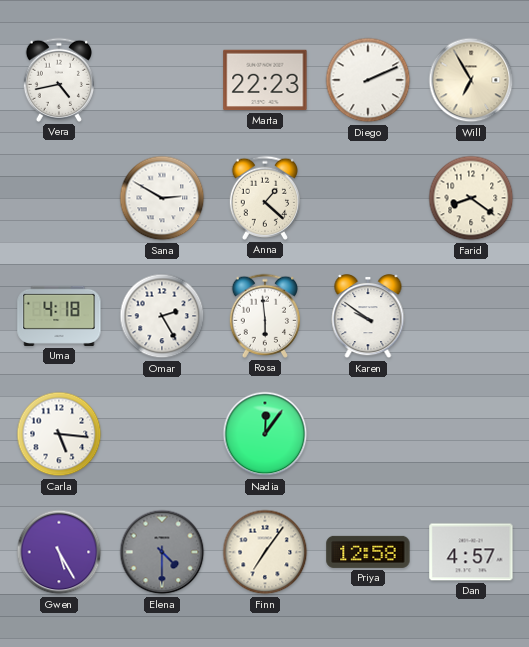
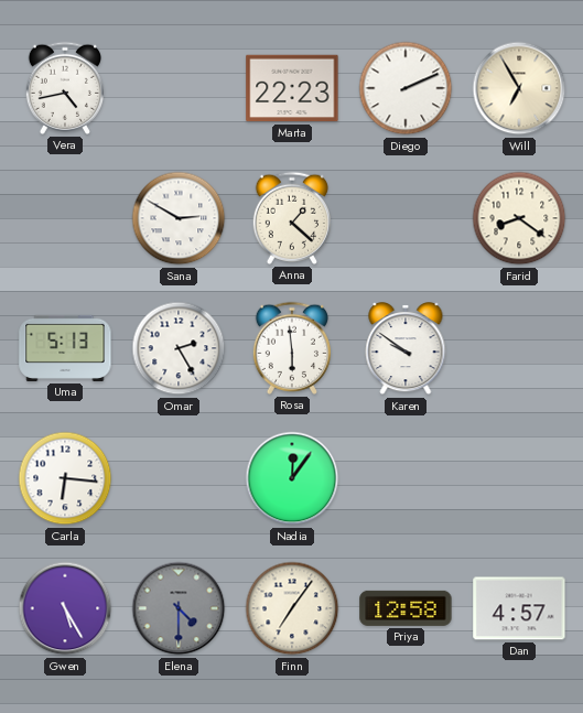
Uma: 4:18 -> 5:13
Carla: 5:16 -> 6:16
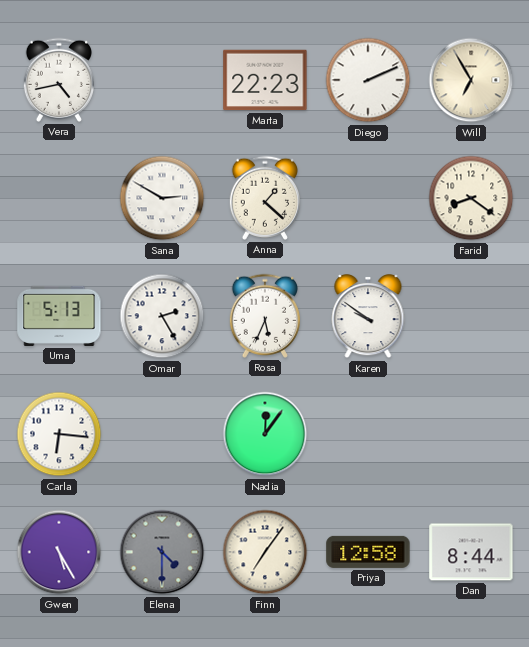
Rosa: 5:59 -> 5:34
Dan: 4:57 -> 8:44
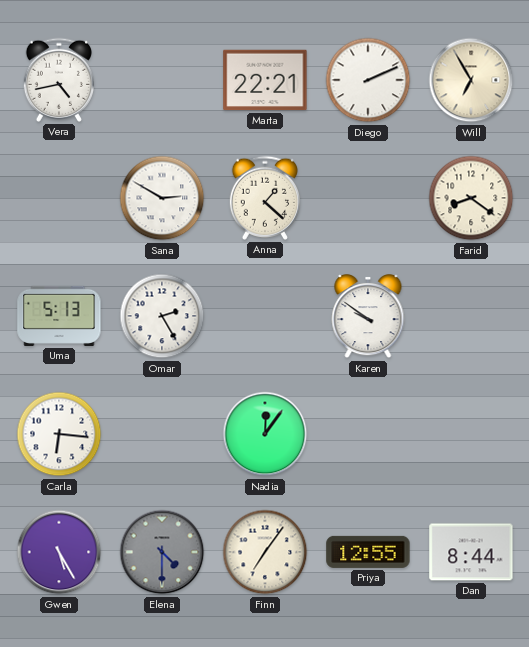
Marta: 22:23 -> 22:21
Rosa: 5:34 -> none
Priya: 12:58 -> 12:55
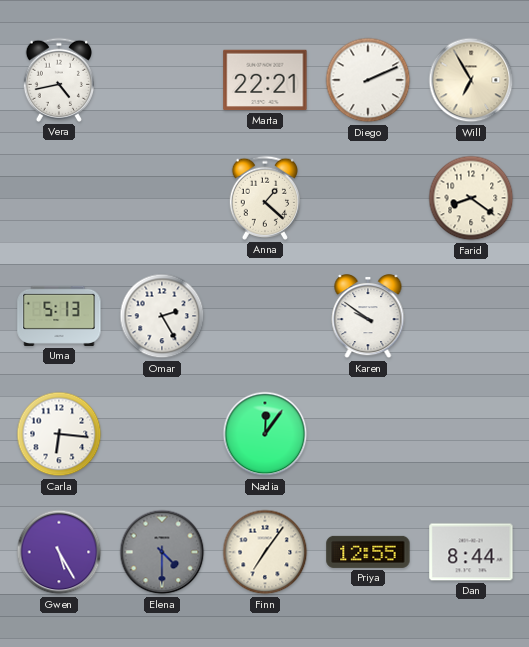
Sana: 2:50 -> none
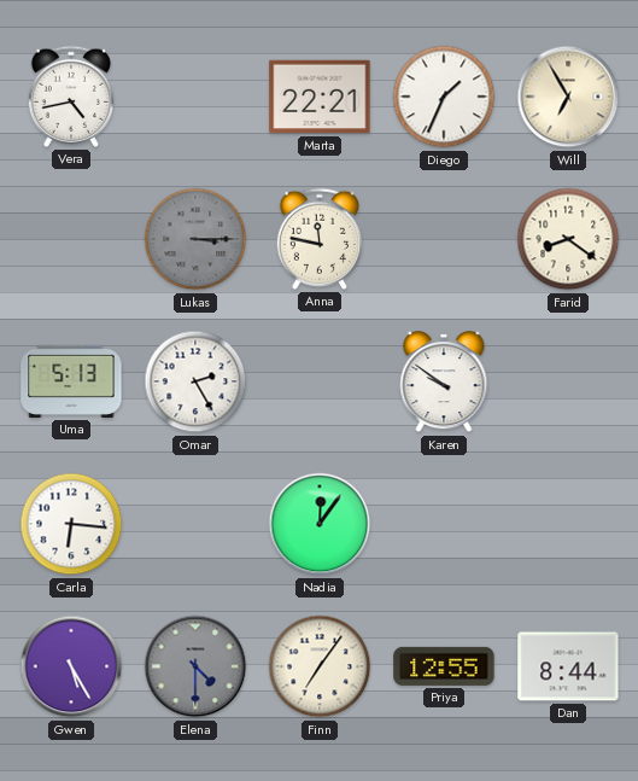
Diego: 2:11 -> 1:34
Lukas: none -> 3:15
Anna: 1:22 -> 11:47
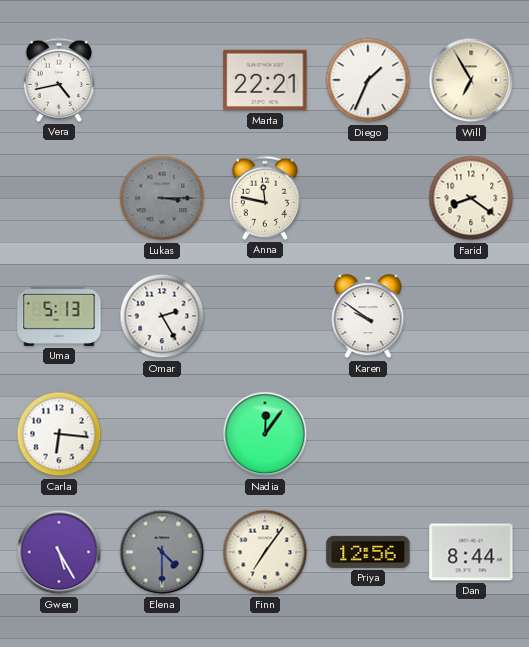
Priya: 12:55 -> 12:56
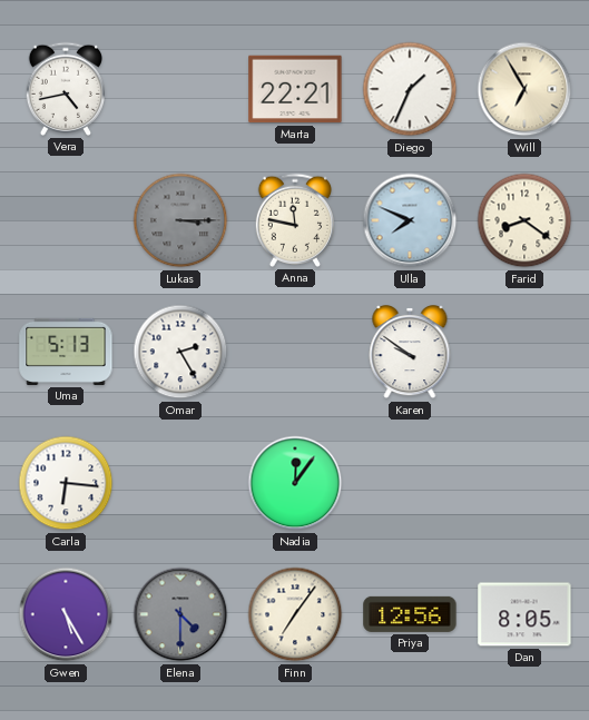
Ulla: none -> 7:49
Dan: 8:44 -> 8:05
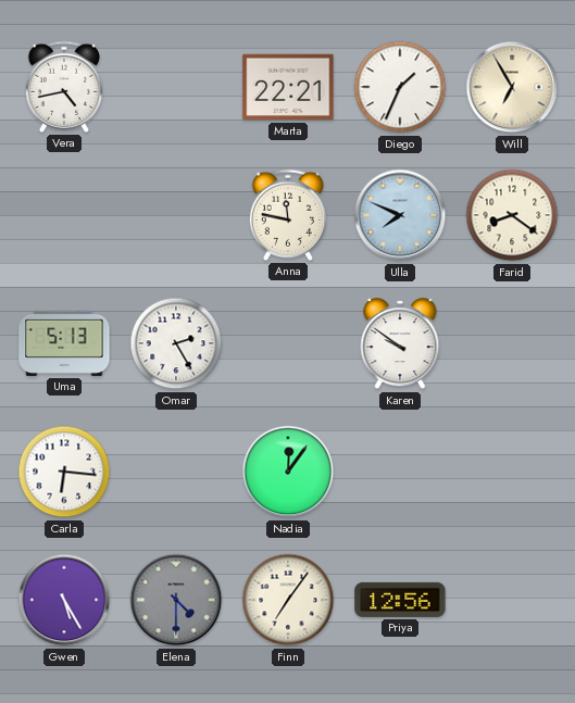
Lukas: 3:15 -> none
Dan: 8:05 -> none
